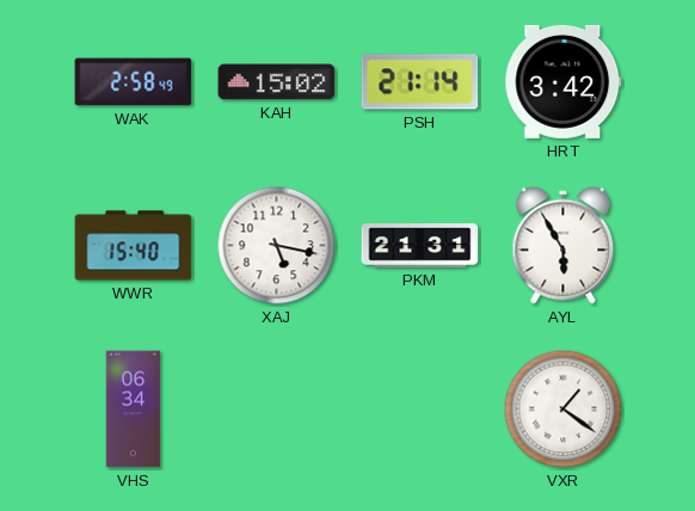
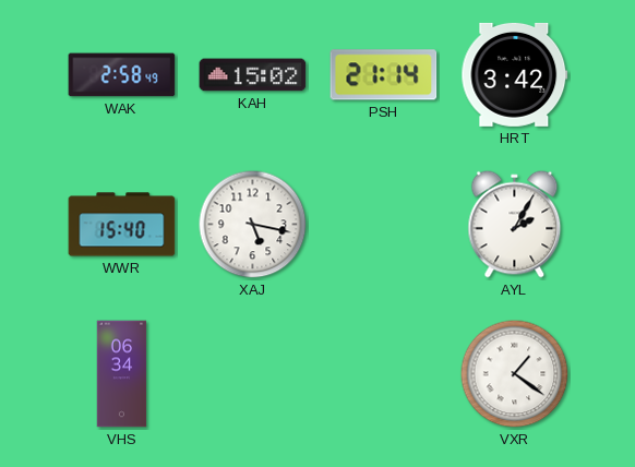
PKM: 21:31 -> none
AYL: 5:55 -> 2:05
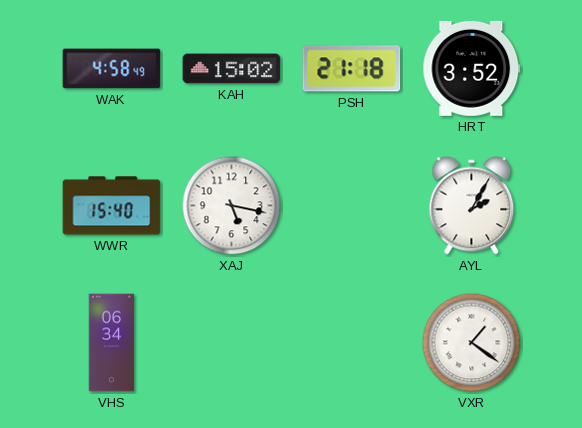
WAK: 2:58 -> 4:58
PSH: 21:14 -> 21:18
HRT: 3:42 -> 3:52
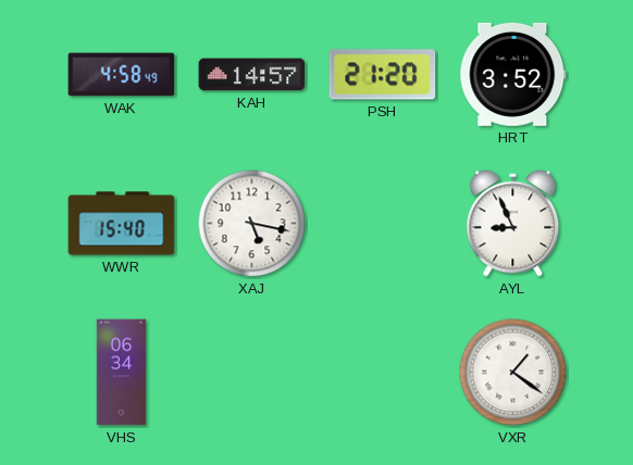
KAH: 15:02 -> 14:57
PSH: 21:18 -> 21:20
AYL: 2:05 -> 8:56
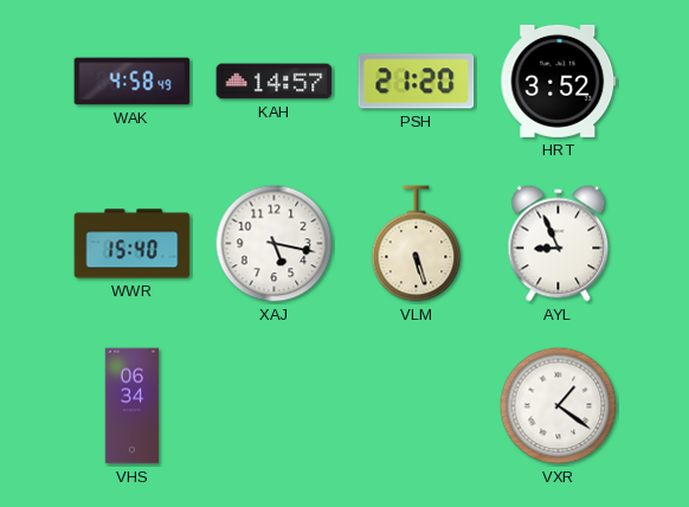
VLM: none -> 5:27
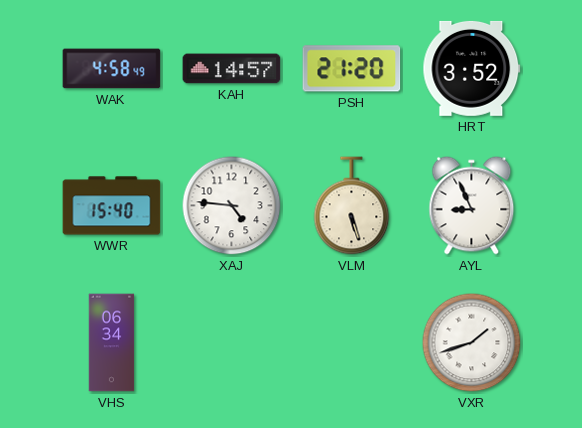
XAJ: 5:17 -> 4:46
VXR: 1:21 -> 1:42
